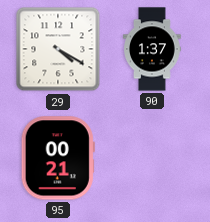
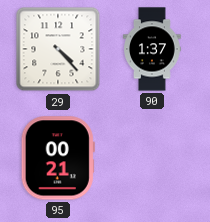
29: 4:20 -> 4:23
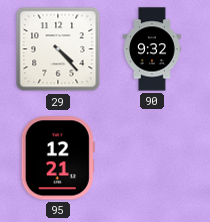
90: 1:37 -> 9:32
95: 00:21 -> 12:21
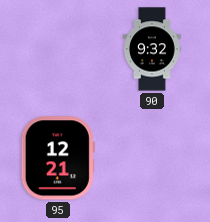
29: 4:23 -> none
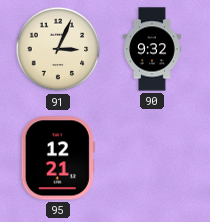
91: none -> 3:04
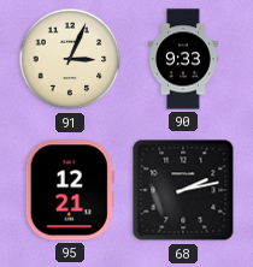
90: 9:32 -> 9:33
68: none -> 2:13
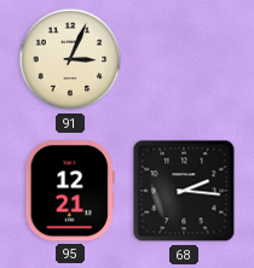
90: 9:33 -> none
68: 2:13 -> 2:16
